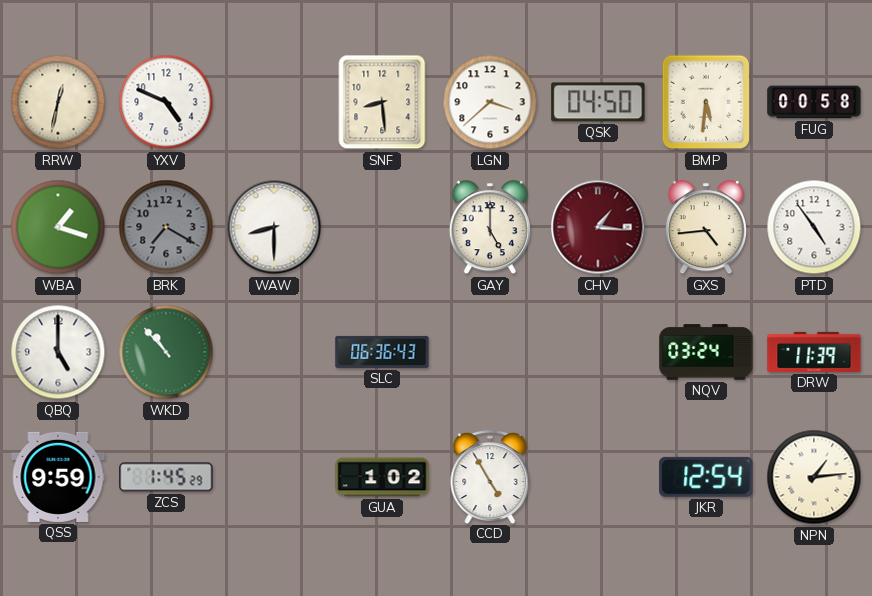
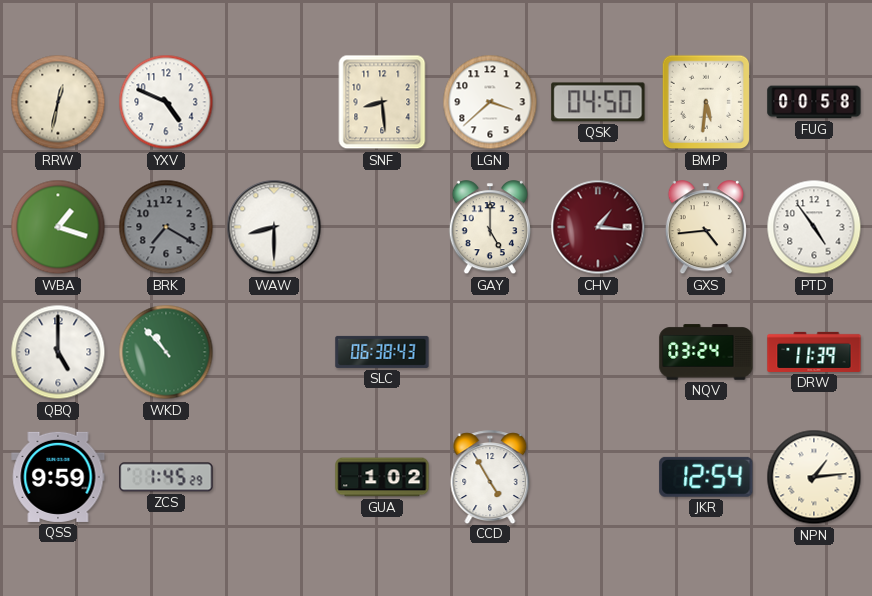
SLC: 06:36 -> 06:38
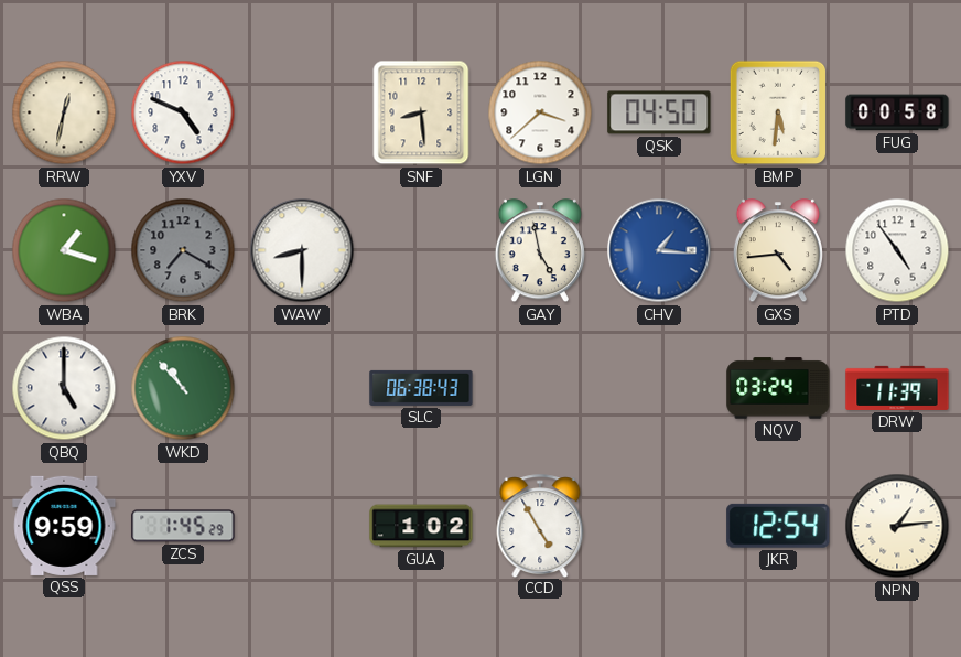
GAY: 5:00 -> 4:58
CHV dial: burgundy -> blue
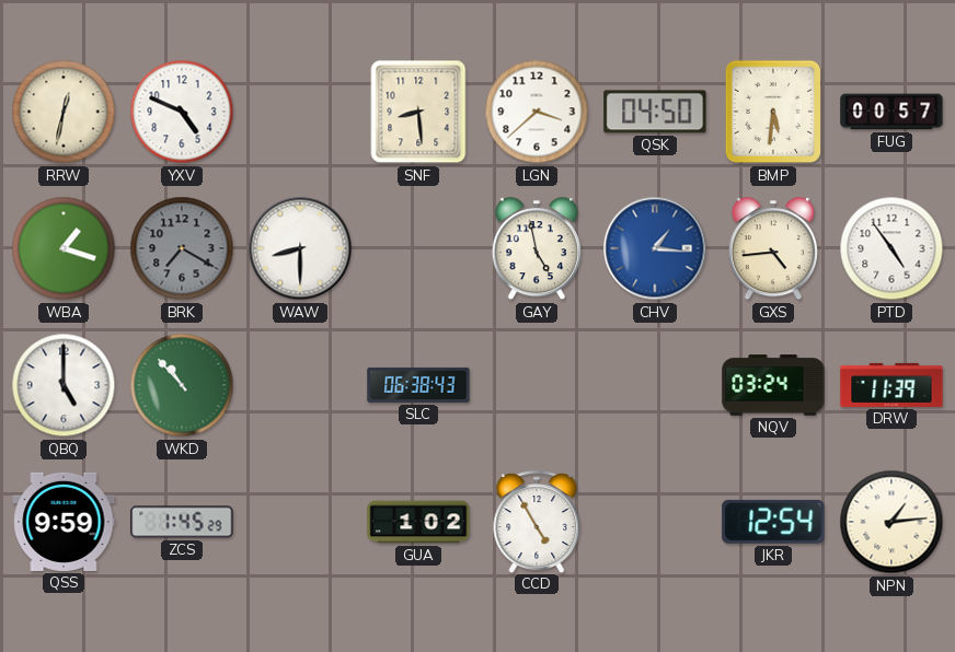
FUG: 00:58 -> 00:57
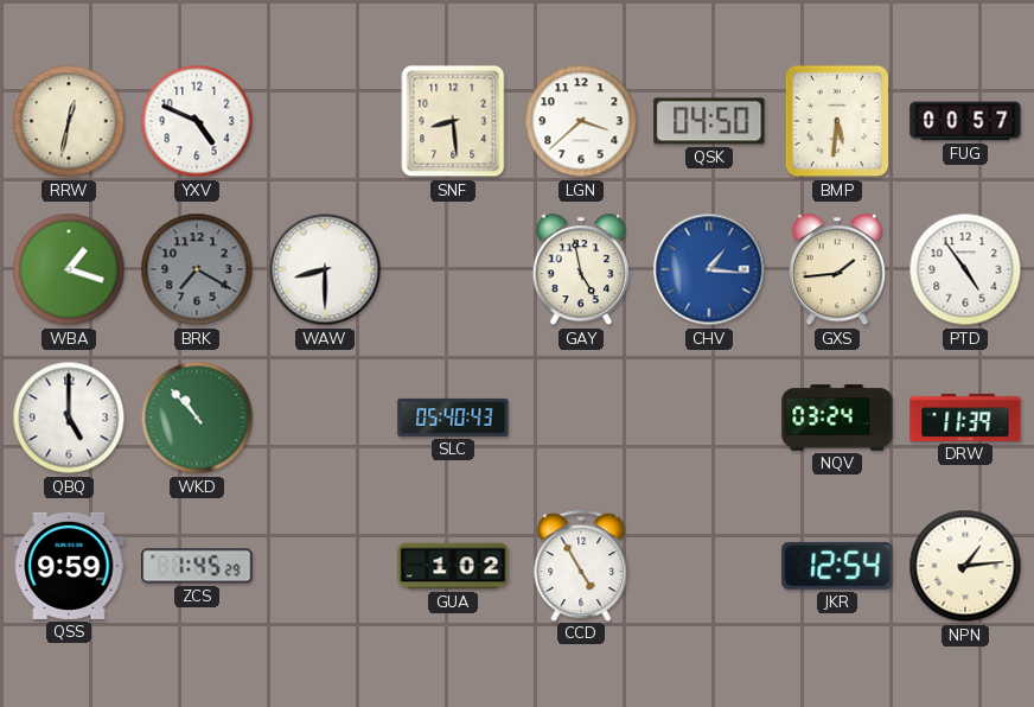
GXS: 4:44 -> 1:44
SLC: 06:38 -> 05:40
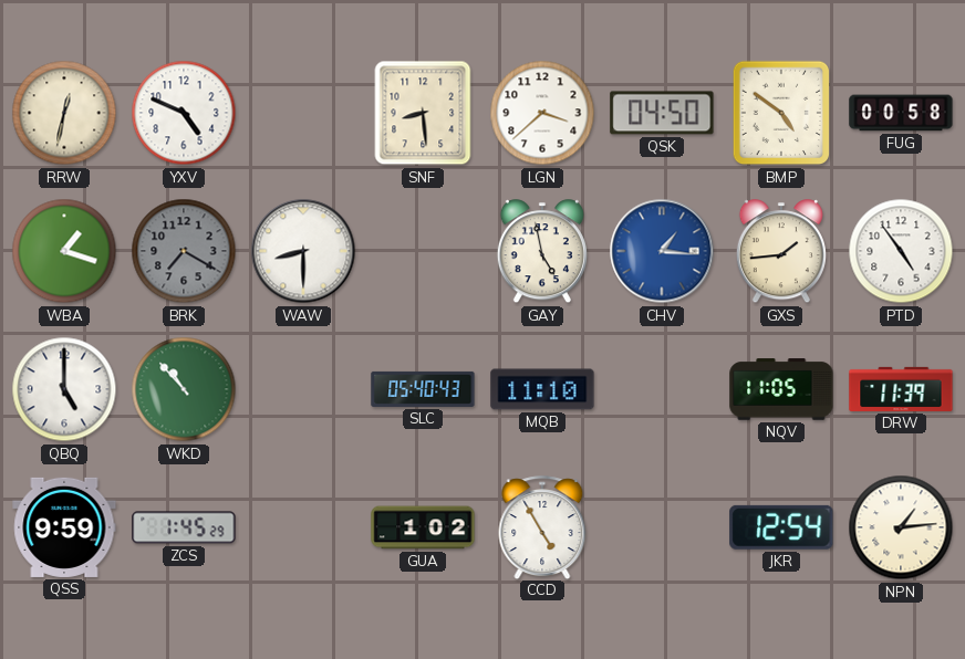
BMP: 5:31 -> 4:51
FUG: 00:57 -> 00:58
MQB: none -> 11:10
NQV: 03:24 -> 11:05
